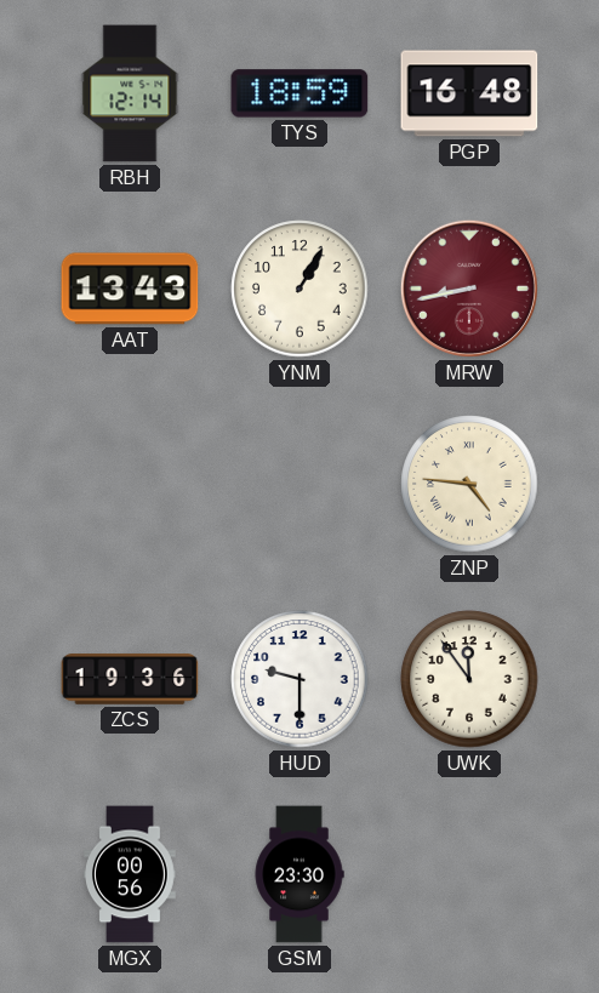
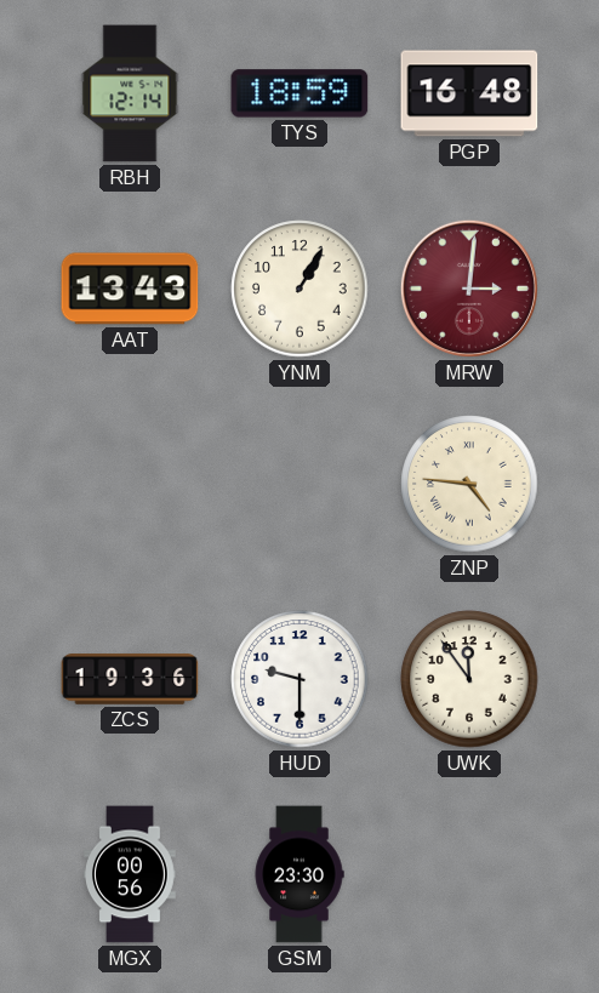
MRW: 8:43 -> 3:01
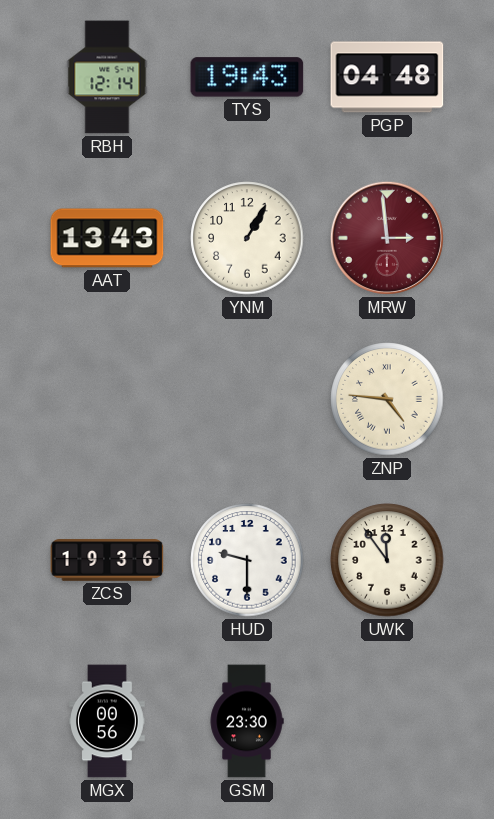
TYS: 18:59 -> 19:43
PGP: 16:48 -> 04:48
MRW: 3:01 -> 2:59
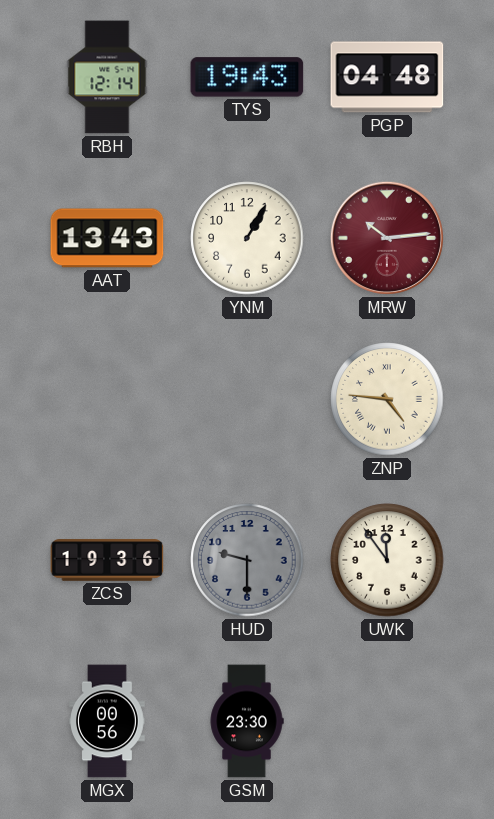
MRW: 2:59 -> 10:14
HUD dial: white -> grey
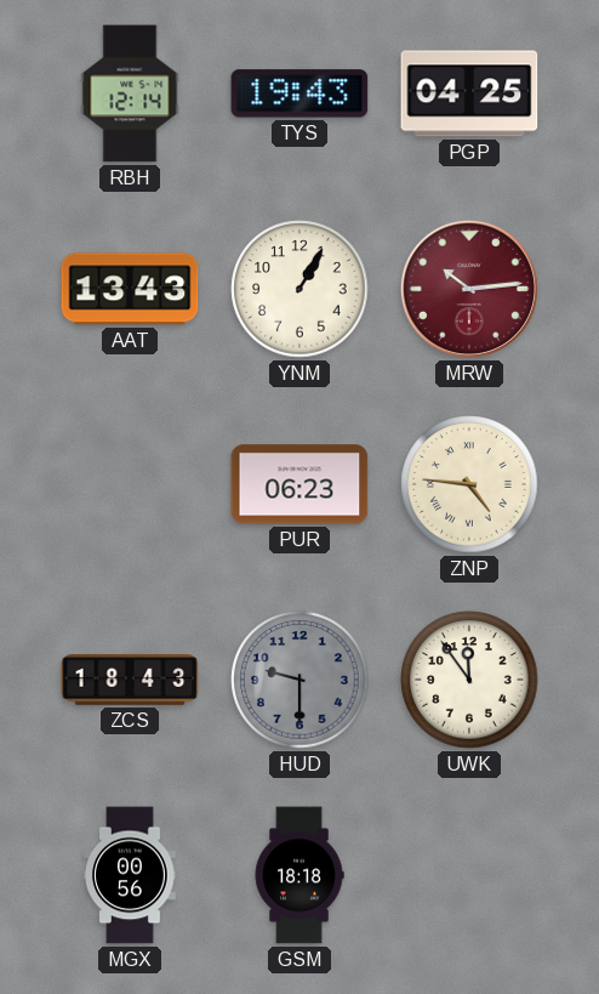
PGP: 04:48 -> 04:25
PUR: none -> 06:23
ZCS: 19:36 -> 18:43
GSM: 23:30 -> 18:18
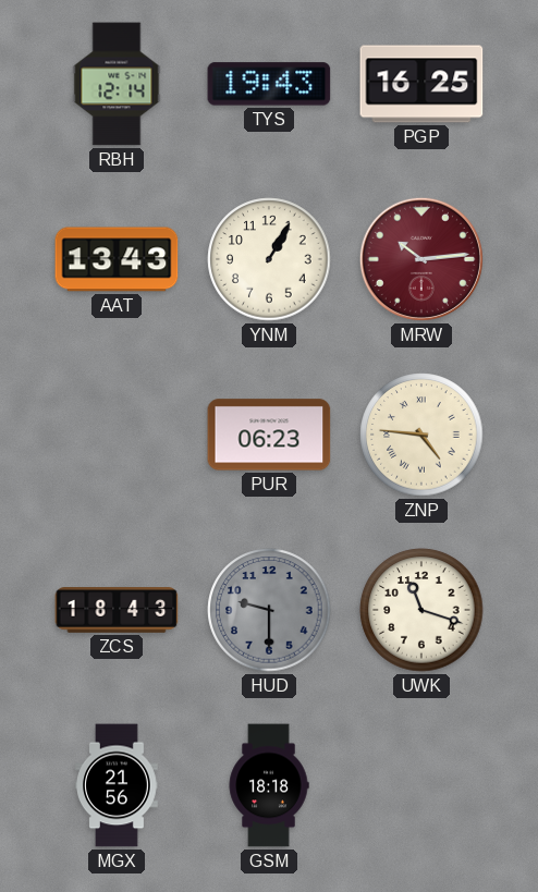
PGP: 04:25 -> 16:25
UWK: 11:54 -> 11:18
MGX: 00:56 -> 21:56
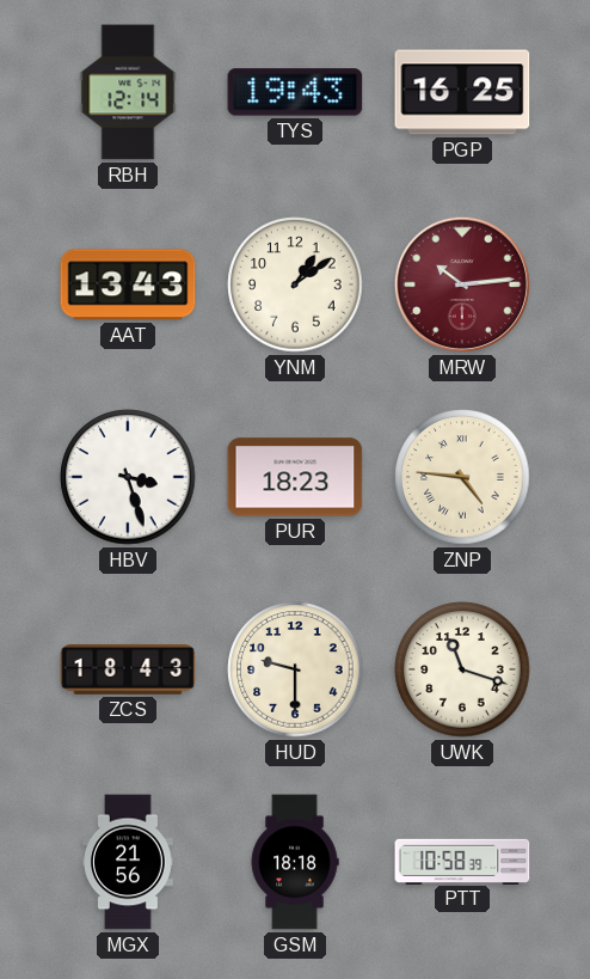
YNM: 1:05 -> 1:09
HBV: none -> 3:27
PUR: 06:23 -> 18:23
HUD dial: grey -> cream
PTT: none -> 10:58
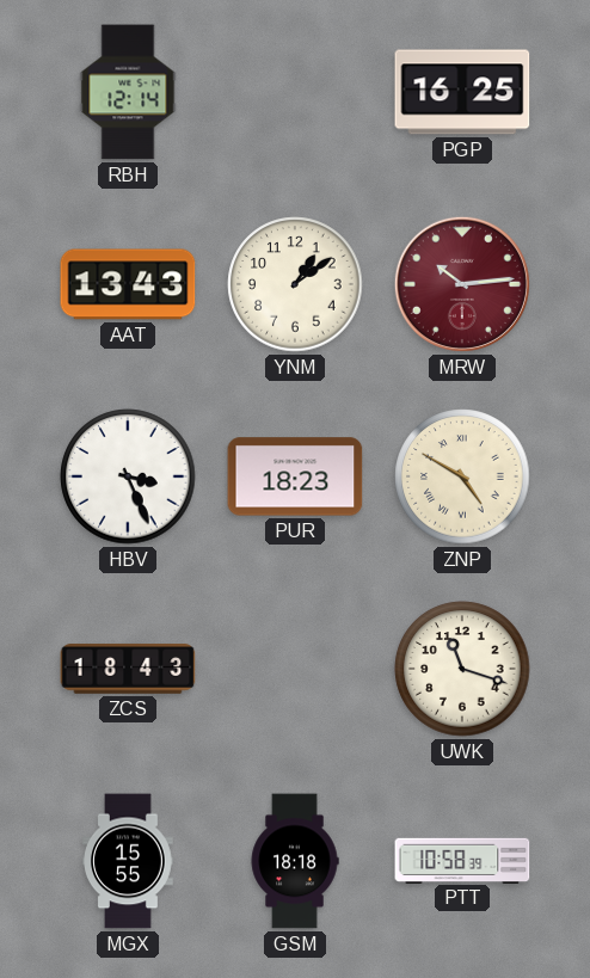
TYS: 19:43 -> none
HBV: 3:27 -> 3:26
ZNP: 4:46 -> 4:50
HUD: 9:30 -> none
MGX: 21:56 -> 15:55
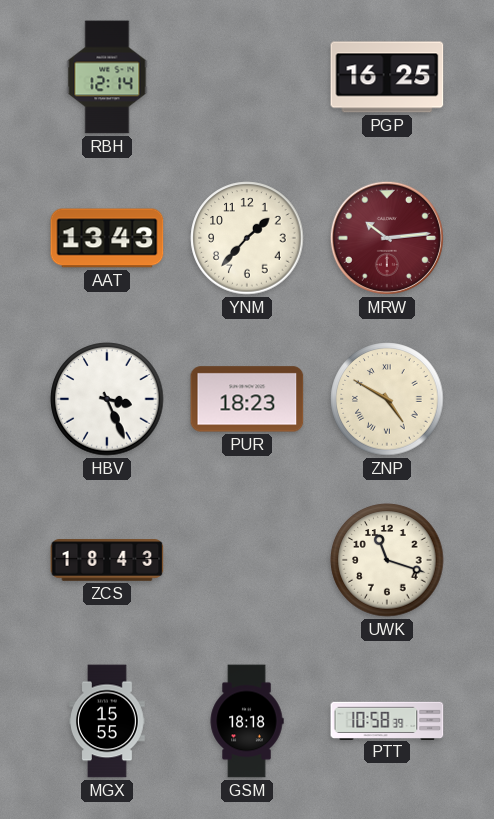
YNM: 1:09 -> 1:37
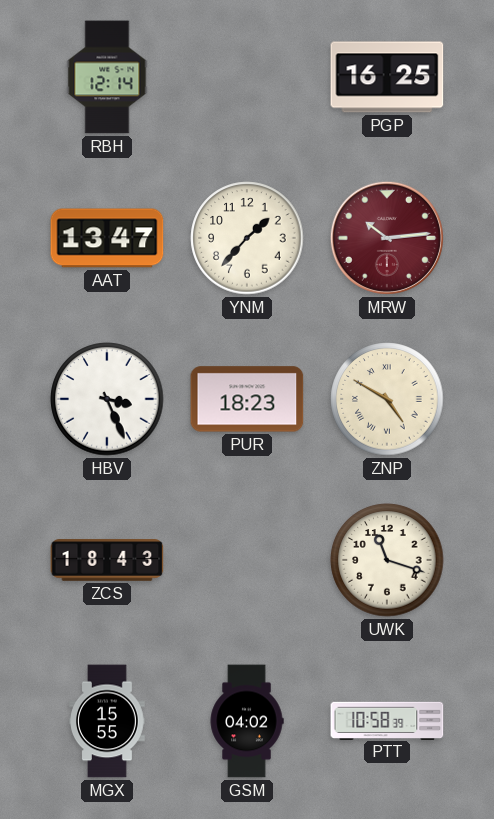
AAT: 13:43 -> 13:47
GSM: 18:18 -> 04:02
